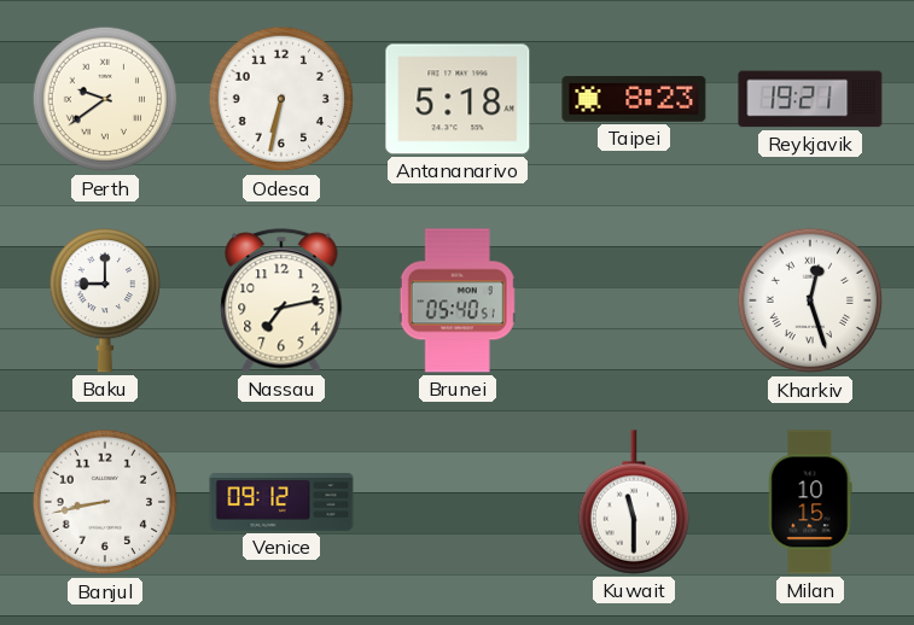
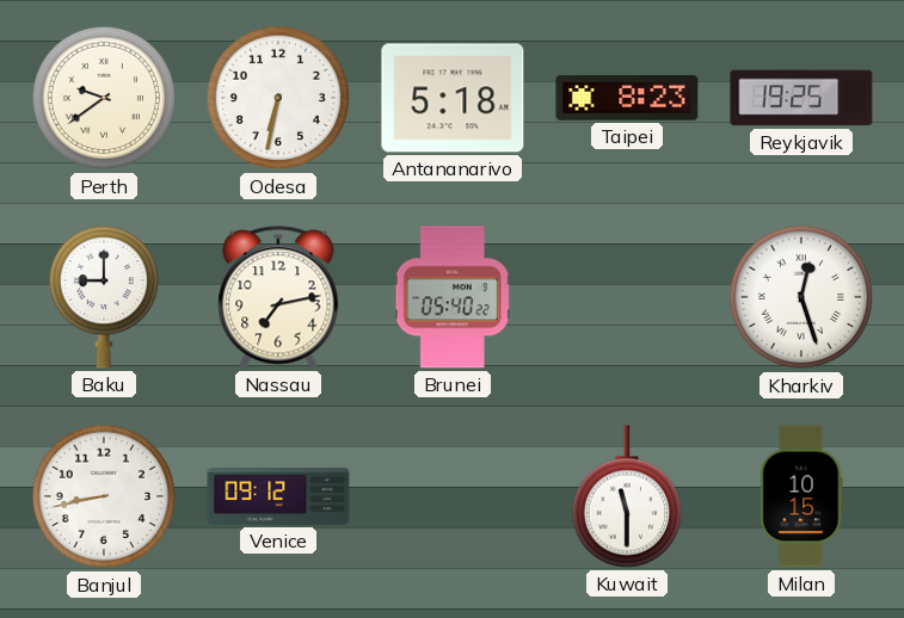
Reykjavik: 19:21 -> 19:25
Brunei: 05:40:51 -> 05:40:22
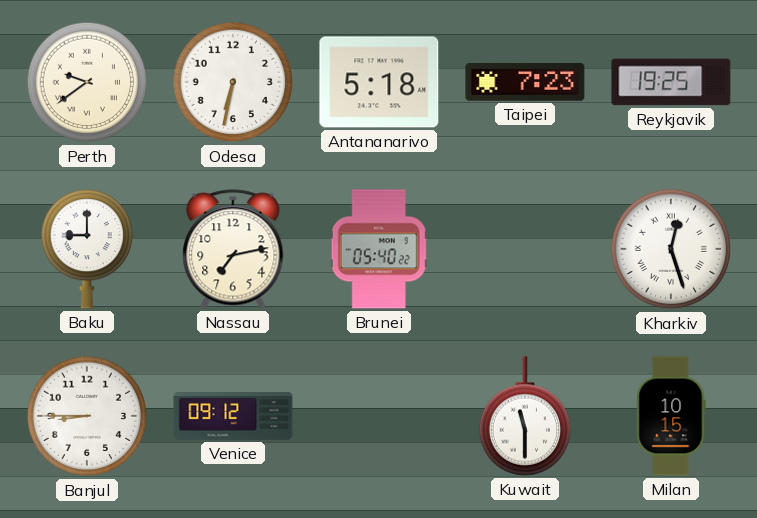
Taipei: 8:23 -> 7:23
Banjul: 8:43 -> 8:45
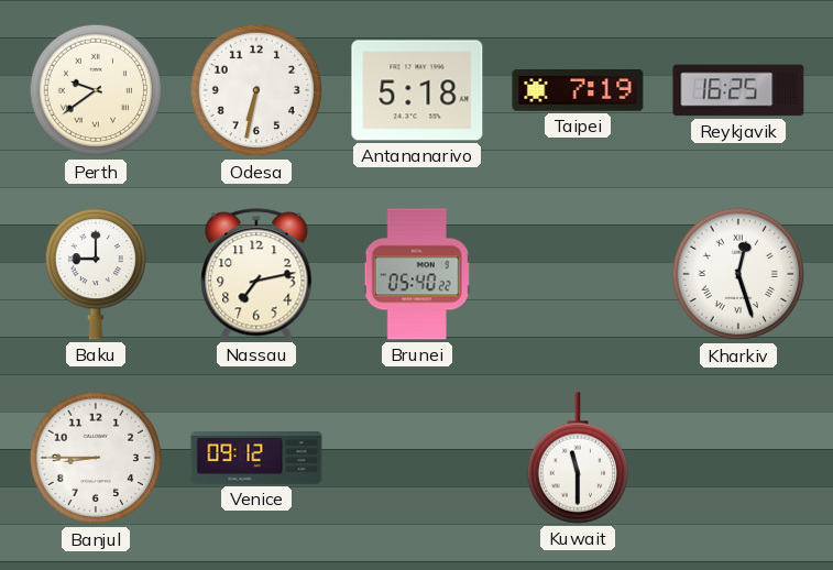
Taipei: 7:23 -> 7:19
Reykjavik: 19:25 -> 16:25
Milan: 10:15 -> none
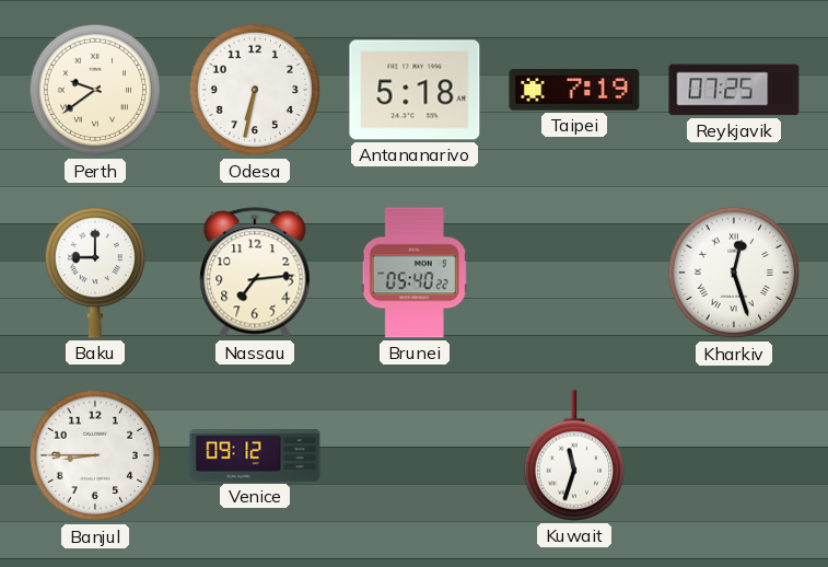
Reykjavik: 16:25 -> 07:25
Nassau: 7:13 -> 7:14
Kuwait: 11:30 -> 11:33
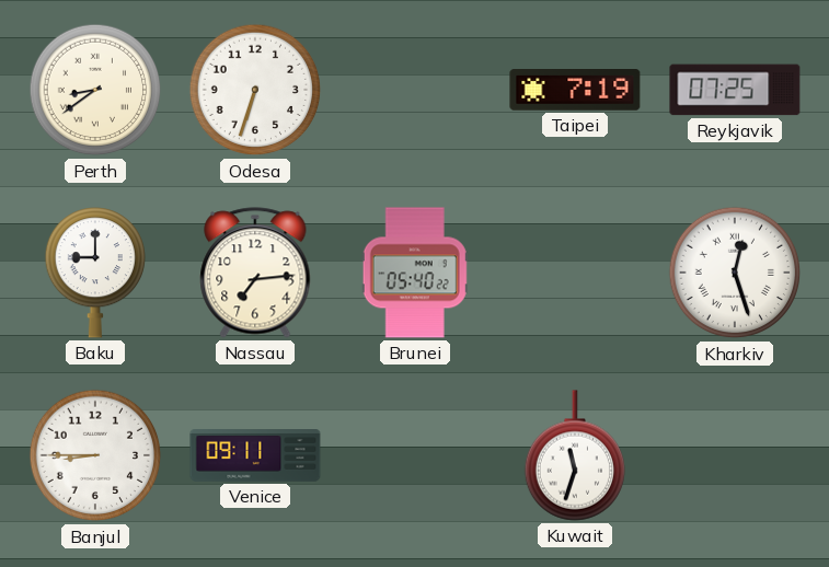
Perth: 9:39 -> 8:39
Odesa: 6:32 -> 6:33
Antananarivo: 5:18 -> none
Venice: 09:12 -> 09:11
